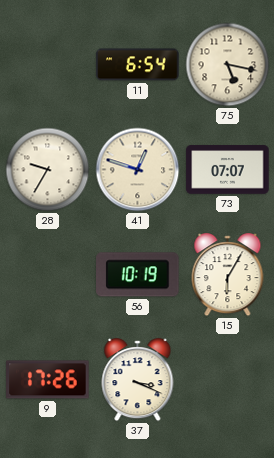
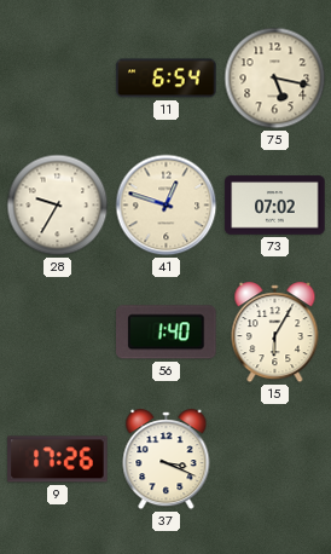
73: 07:07 -> 07:02
56: 10:19 -> 1:40
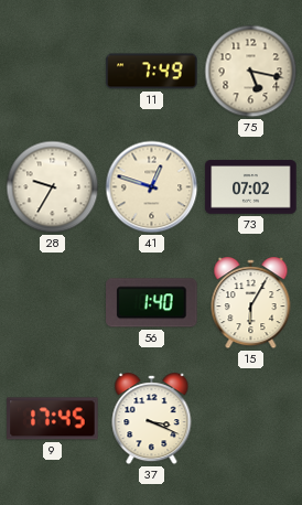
11: 6:54 -> 7:49
9: 17:26 -> 17:45
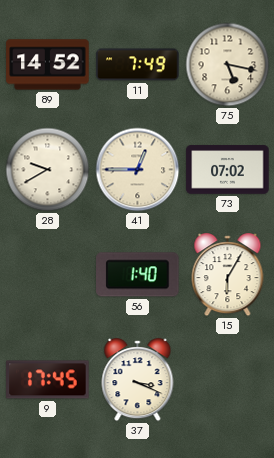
89: none -> 14:52
28: 9:35 -> 9:40
41: 12:48 -> 12:45
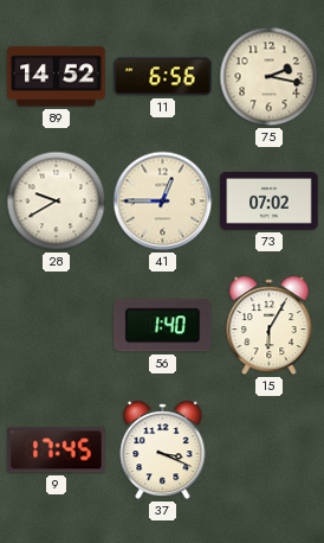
11: 7:49 -> 6:56
75: 5:17 -> 2:17
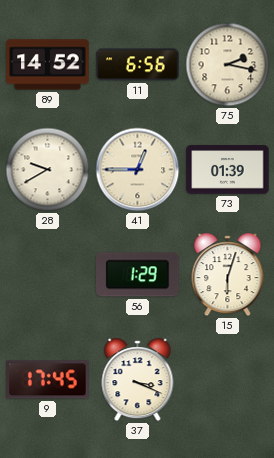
73: 07:02 -> 01:39
56: 1:40 -> 1:29
15: 6:05 -> 6:03
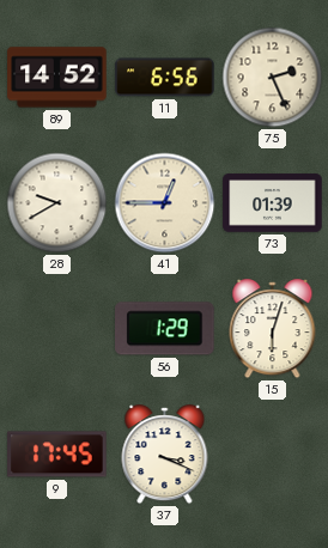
75: 2:17 -> 2:26
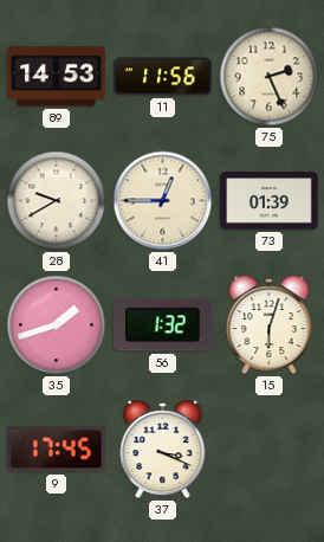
89: 14:52 -> 14:53
11: 6:56 -> 11:56
35: none -> 1:42
56: 1:29 -> 1:32
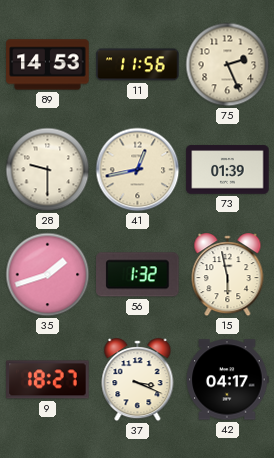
28: 9:40 -> 9:30
41: 12:45 -> 12:43
15: 6:03 -> 5:58
9: 17:45 -> 18:27
42: none -> 04:17
